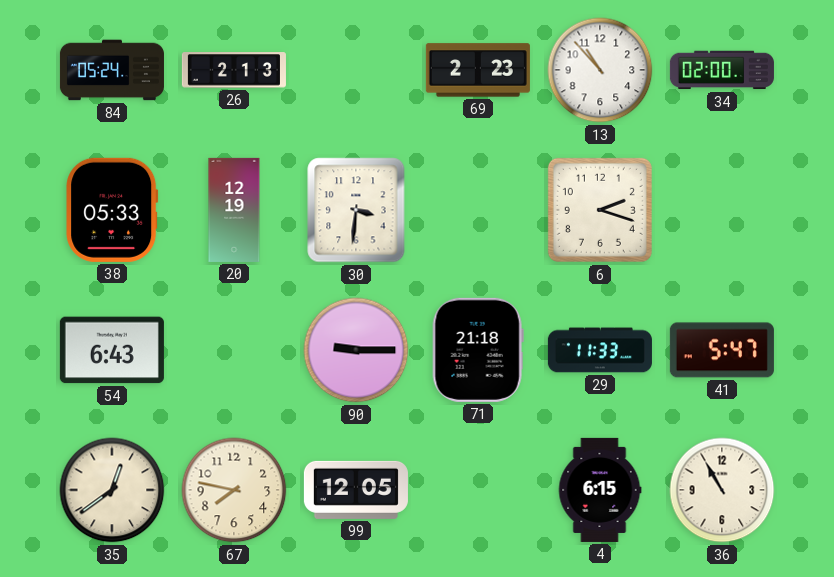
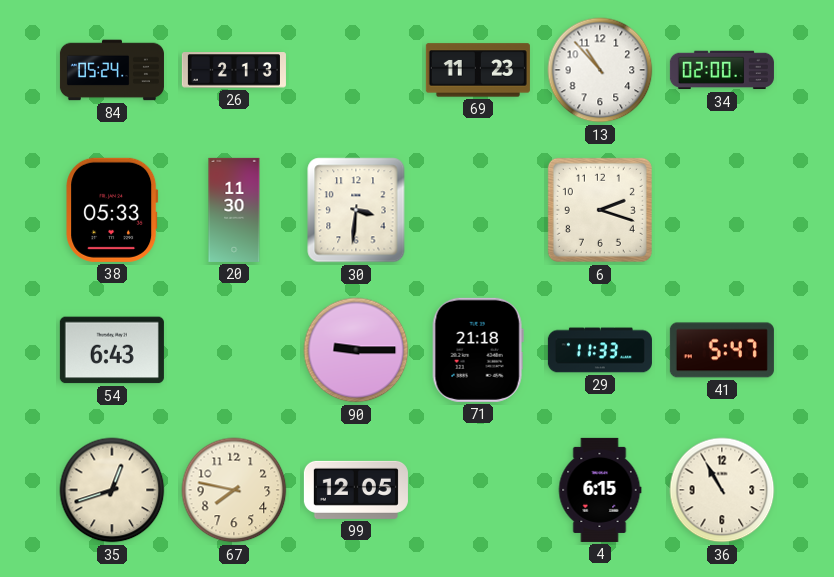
69: 2:23 -> 11:23
20: 12:19 -> 11:30
35: 12:39 -> 12:42
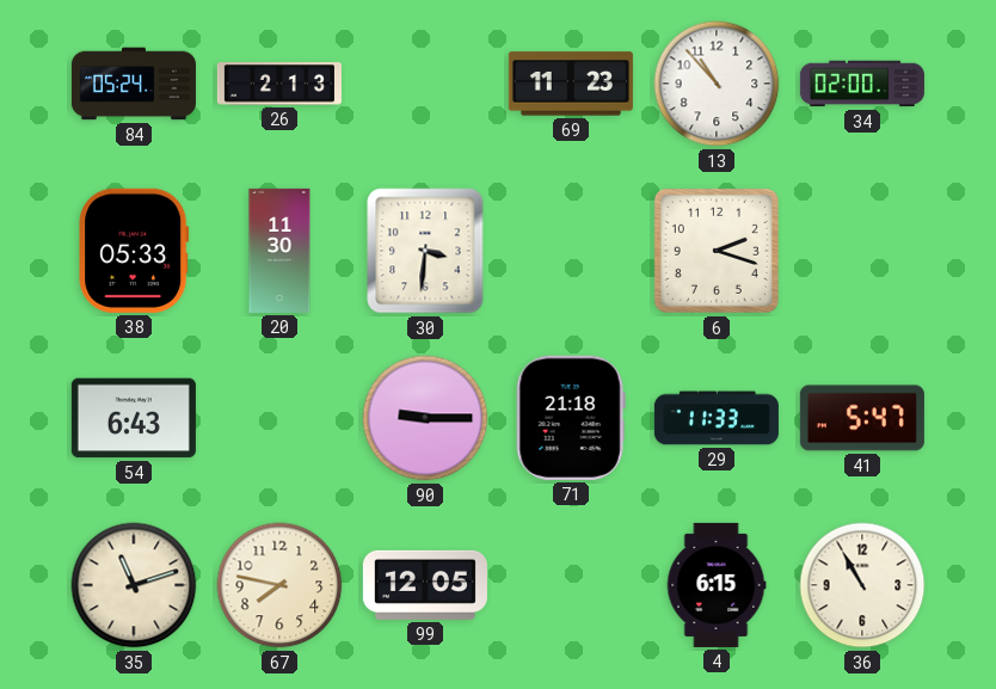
35: 12:42 -> 11:12
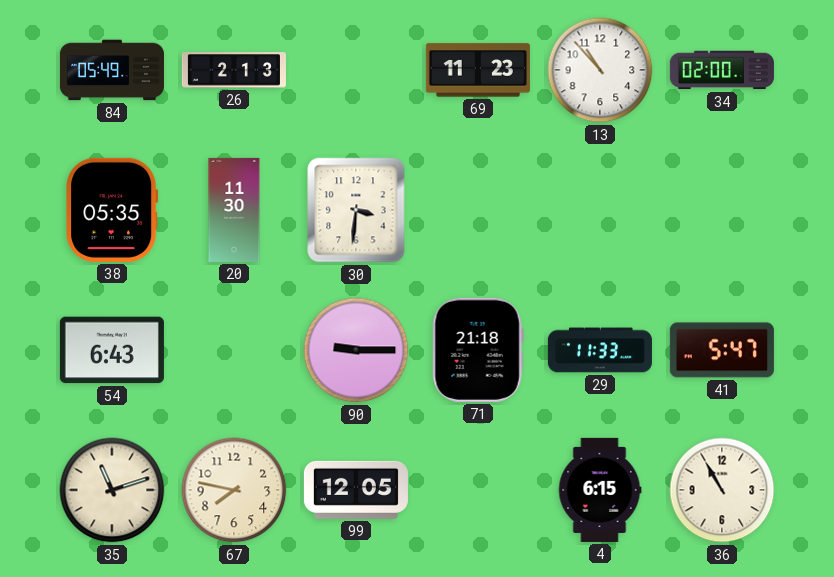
84: 05:24 -> 05:49
38: 05:33 -> 05:35
6: 2:18 -> none
